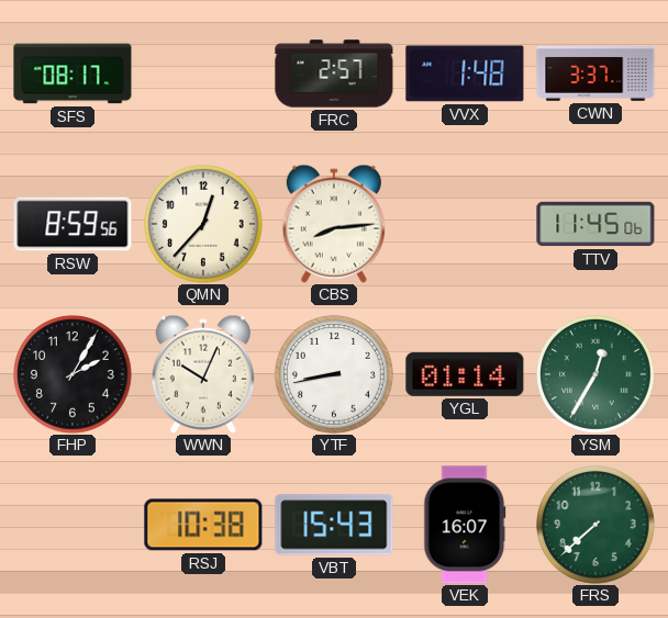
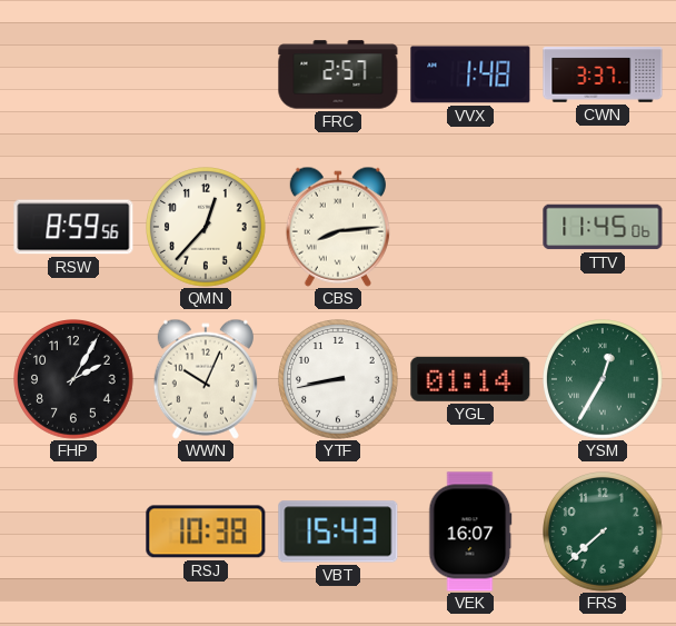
SFS: 08:17 -> none
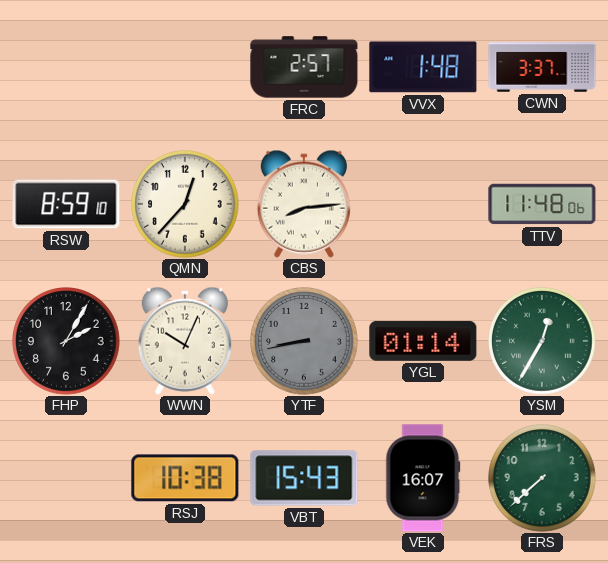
RSW: 8:59:56 -> 8:59:10
TTV: 11:45 -> 11:48
YTF dial: white -> grey
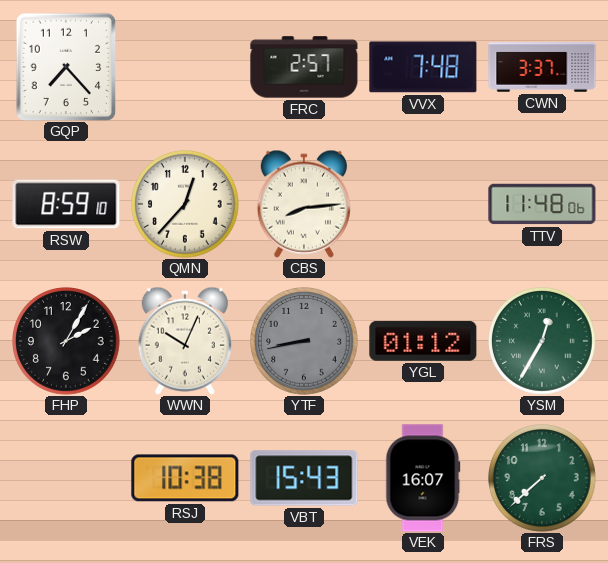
GQP: none -> 7:23
VVX: 1:48 -> 7:48
YGL: 01:14 -> 01:12
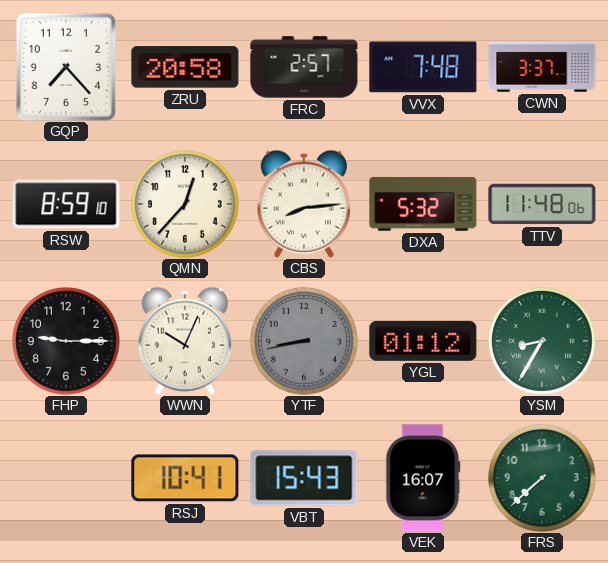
ZRU: none -> 20:58
DXA: none -> 5:32
FHP: 2:05 -> 9:15
YSM: 12:35 -> 8:35
RSJ: 10:38 -> 10:41
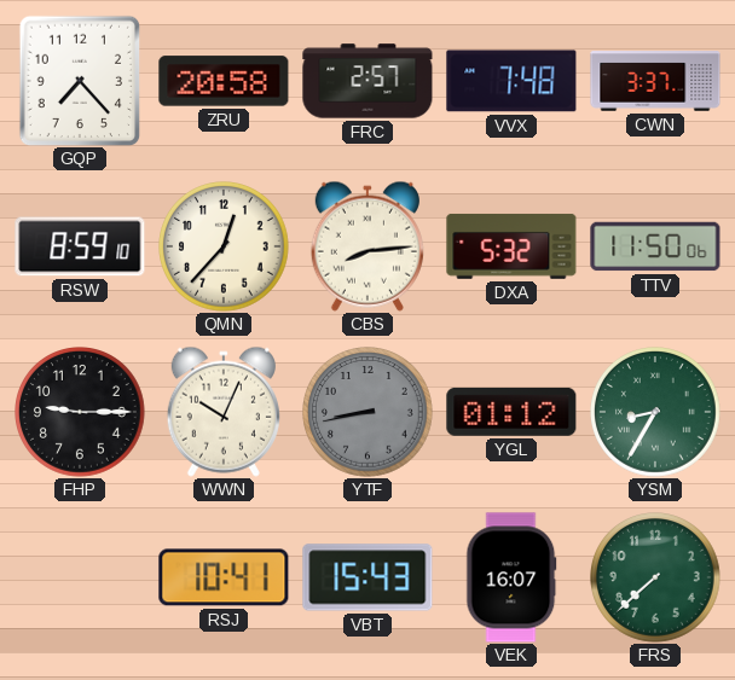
TTV: 11:48 -> 11:50
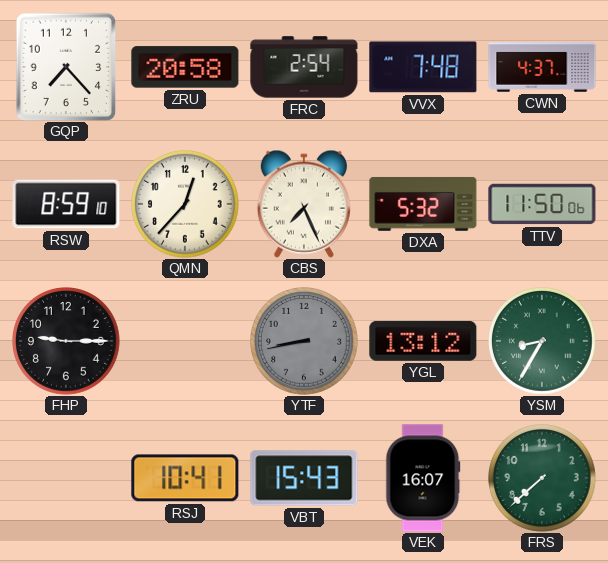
FRC: 2:57 -> 2:54
CWN: 3:37 -> 4:37
CBS: 8:14 -> 7:26
WWN: 10:04 -> none
YGL: 01:12 -> 13:12
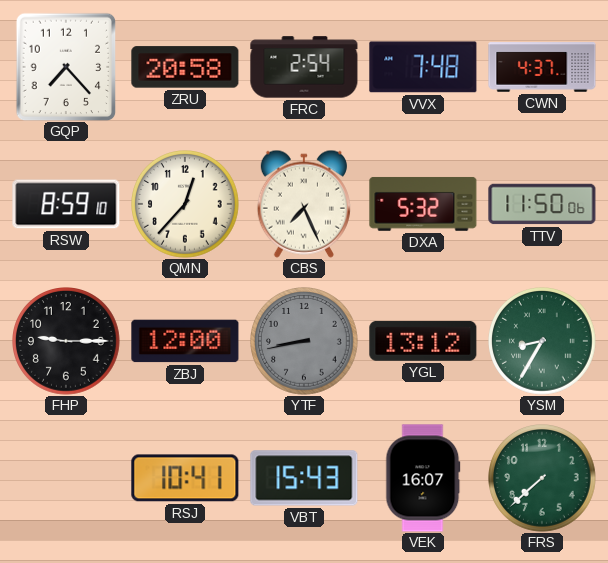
ZBJ: none -> 12:00
